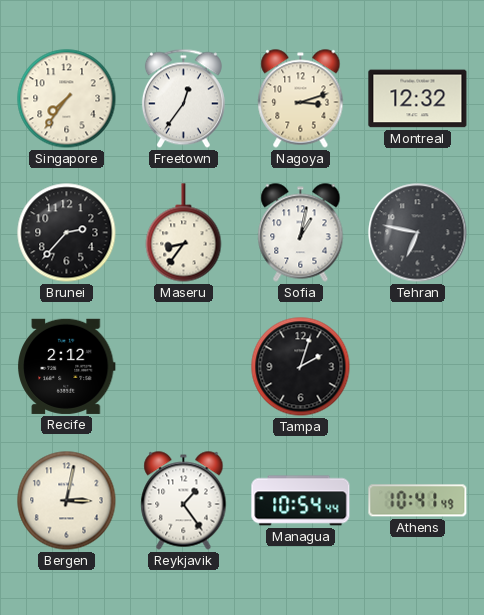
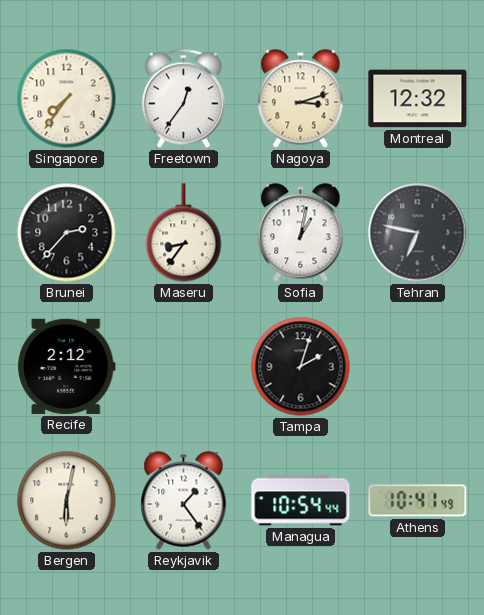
Bergen: 3:02 -> 6:02
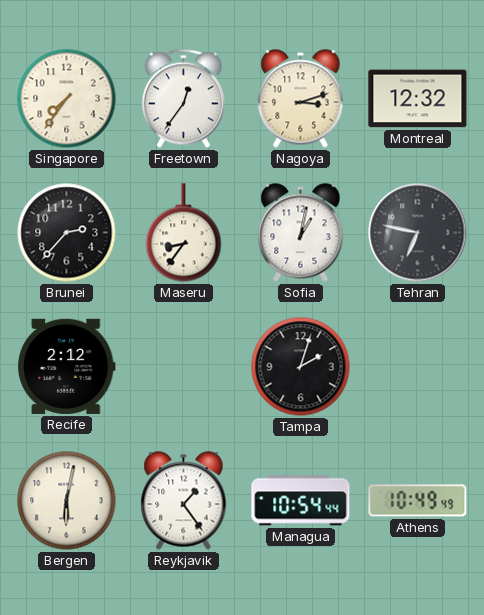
Athens: 10:41 -> 10:49
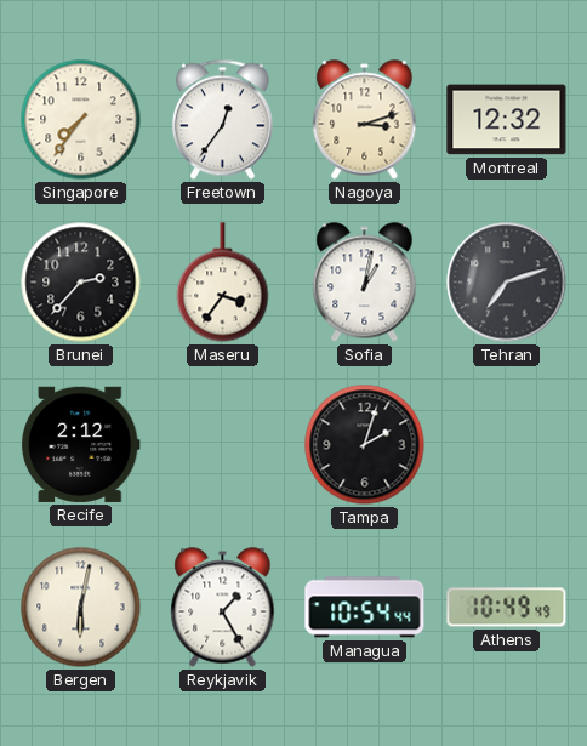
Maseru: 8:36 -> 3:36
Tehran: 6:47 -> 7:12
Reykjavik: 1:24 -> 1:25
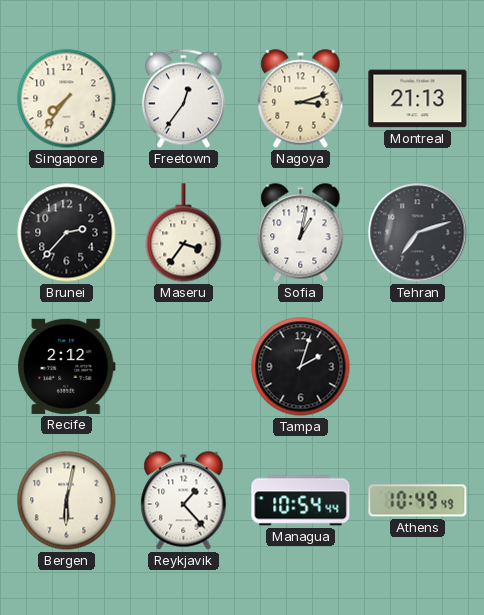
Montreal: 12:32 -> 21:13
Reykjavik: 1:25 -> 1:23
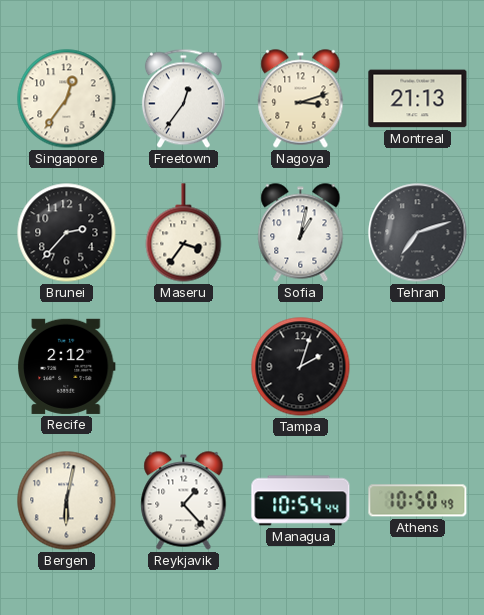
Singapore: 7:36 -> 12:36
Athens: 10:49 -> 10:50
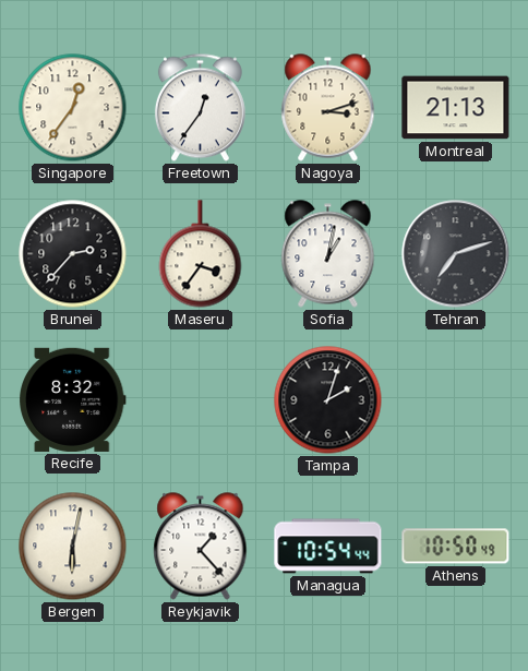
Recife: 2:12 -> 8:32
